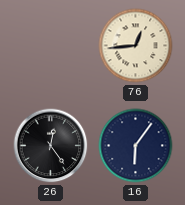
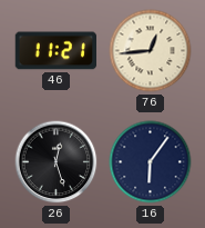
46: none -> 11:21
26: 12:24 -> 12:27
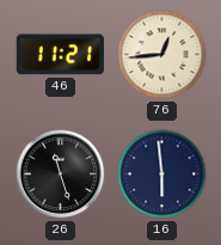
26: 12:27 -> 11:27
16: 6:06 -> 5:59
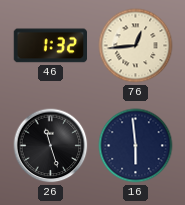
46: 11:21 -> 1:32
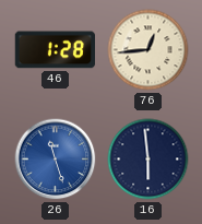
46: 1:32 -> 1:28
26 dial: black -> blue
